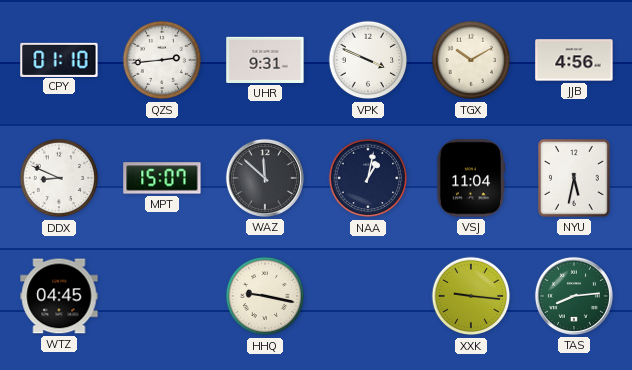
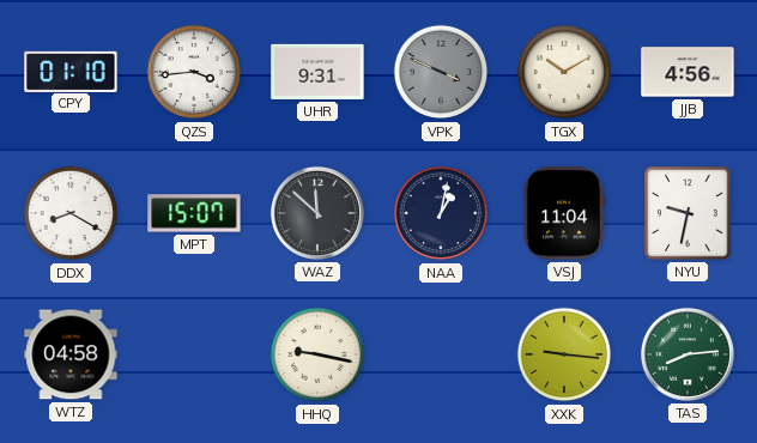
QZS: 2:44 -> 3:44
VPK dial: white -> grey
DDX: 8:49 -> 8:20
NYU: 5:32 -> 9:32
WTZ: 04:45 -> 04:58
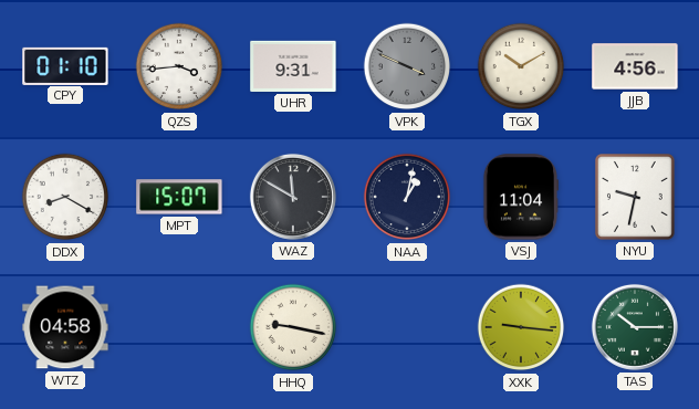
WAZ: 11:52 -> 11:50
TAS: 8:14 -> 10:15
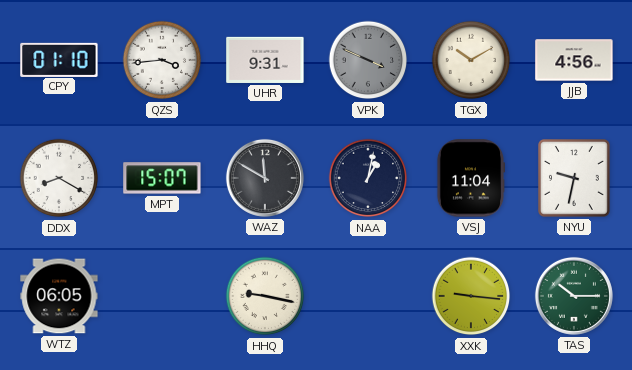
WTZ: 04:58 -> 06:05
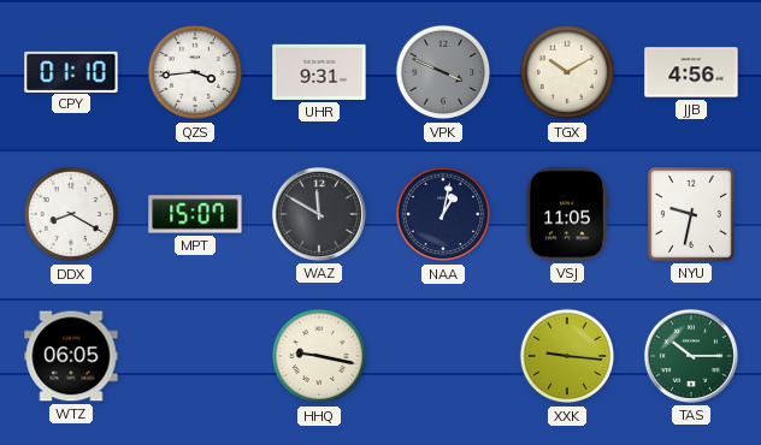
VSJ: 11:04 -> 11:05
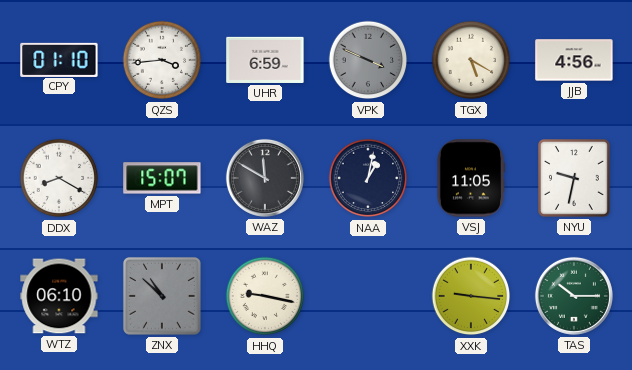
UHR: 9:31 -> 6:59
TGX: 10:10 -> 5:20
WTZ: 06:05 -> 06:10
ZNX: none -> 10:52
